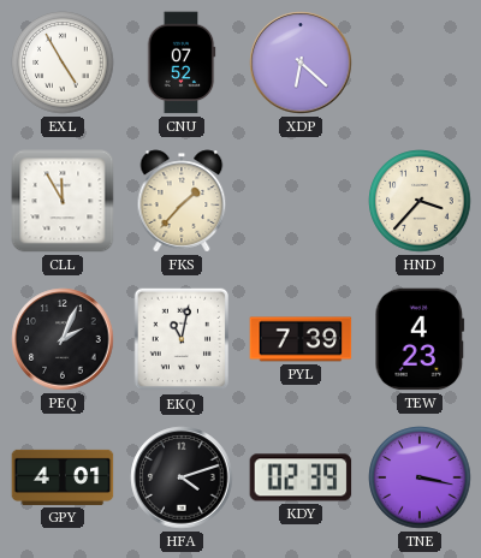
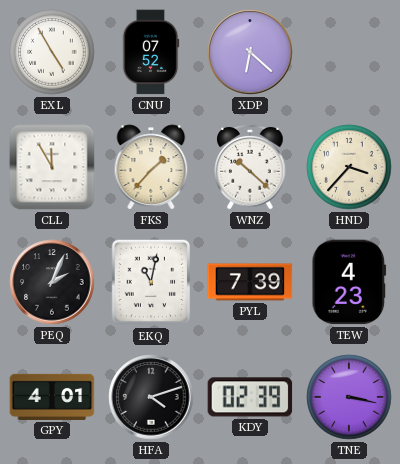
WNZ: none -> 10:22
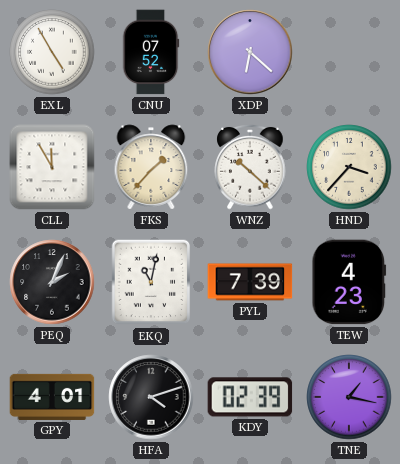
TNE: 3:17 -> 1:17
